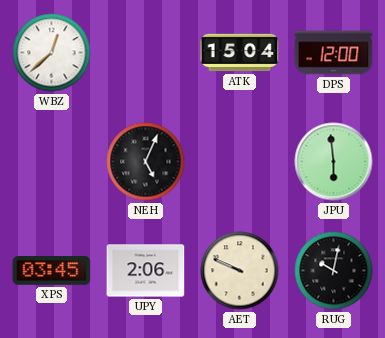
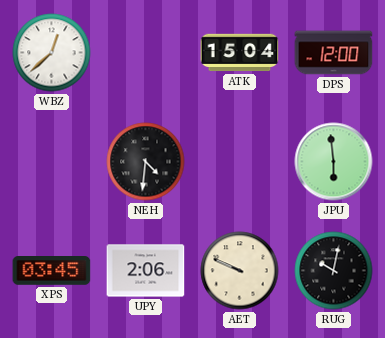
NEH: 5:04 -> 4:31
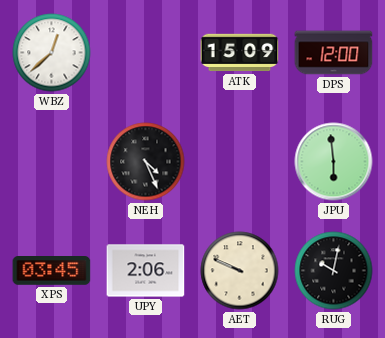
ATK: 15:04 -> 15:09
NEH: 4:31 -> 4:26
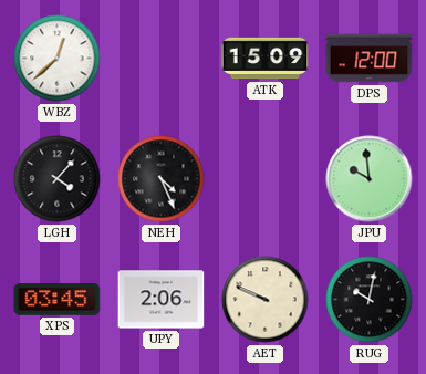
LGH: none -> 4:07
JPU: 5:59 -> 9:59
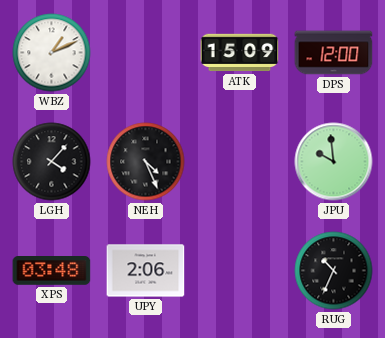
WBZ: 12:38 -> 1:11
XPS: 03:45 -> 03:48
AET: 9:49 -> none
RUG: 10:02 -> 10:34
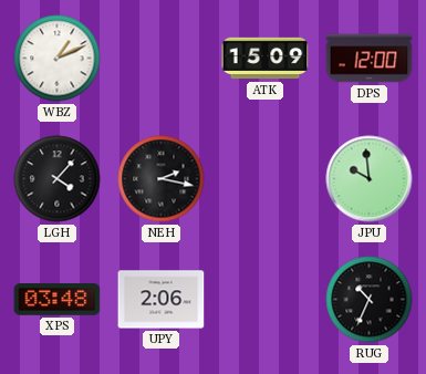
NEH: 4:26 -> 2:17
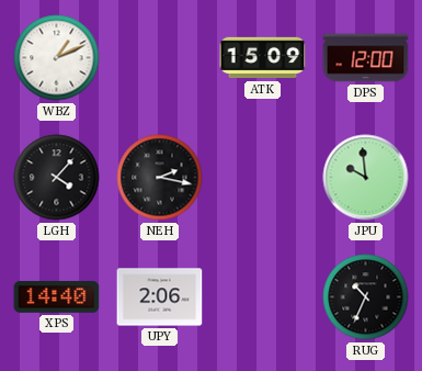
XPS: 03:48 -> 14:40
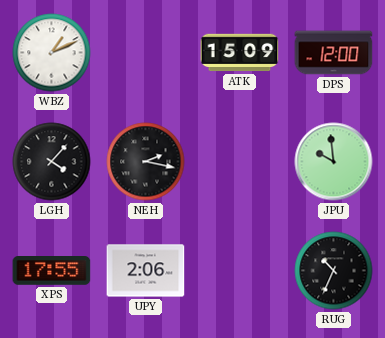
XPS: 14:40 -> 17:55
